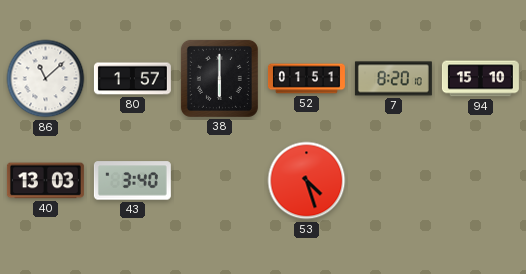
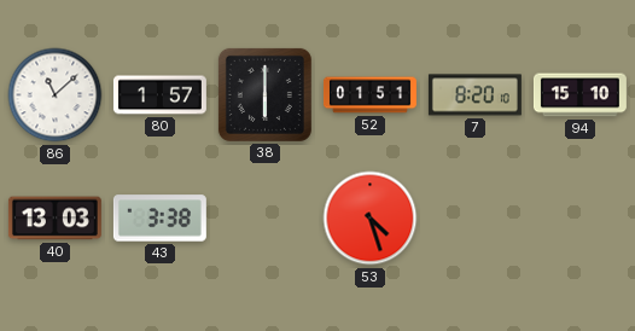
43: 3:40 -> 3:38
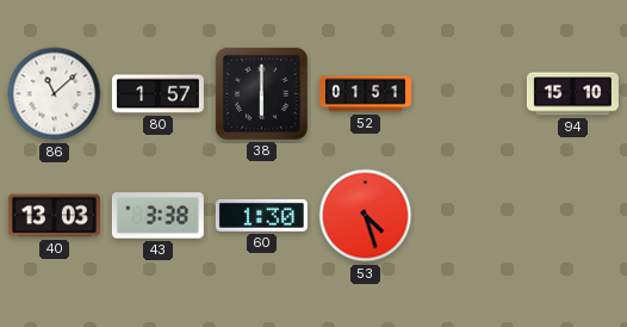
7: 8:20 -> none
60: none -> 1:30
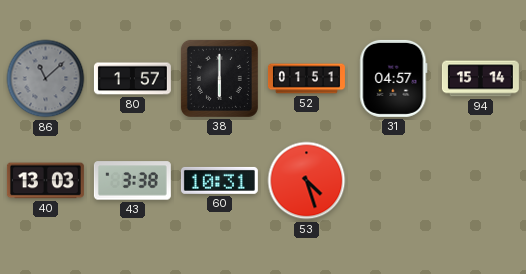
86 dial: white -> grey
31: none -> 04:57
94: 15:10 -> 15:14
60: 1:30 -> 10:31
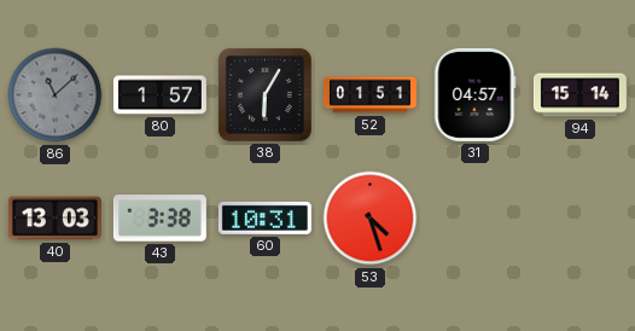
38: 6:00 -> 6:05
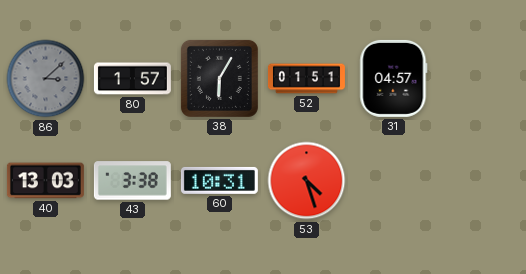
86: 11:08 -> 3:08
94: 15:14 -> none
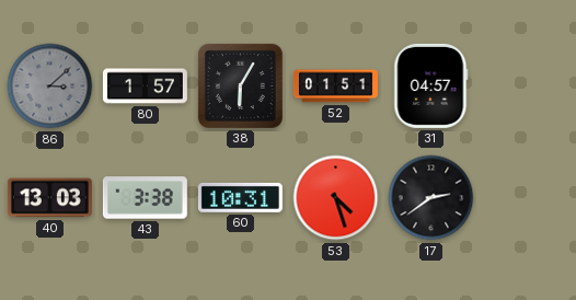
17: none -> 2:39
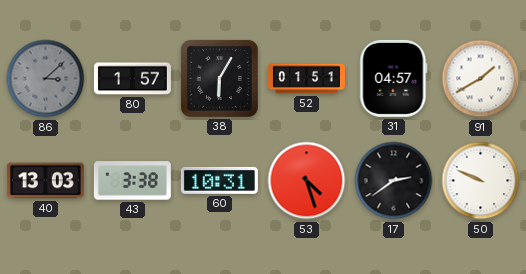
91: none -> 1:40
50: none -> 9:49
